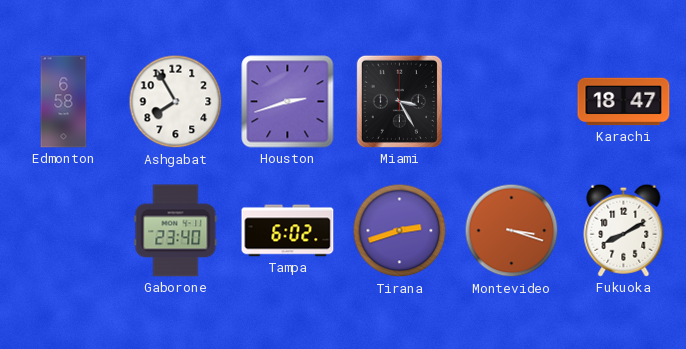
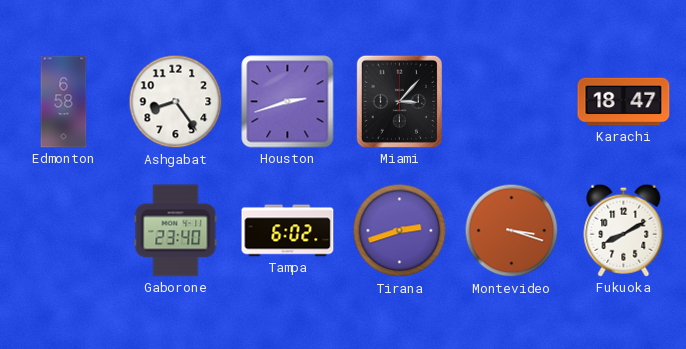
Ashgabat: 7:55 -> 8:24
Miami: 3:25 -> 3:07
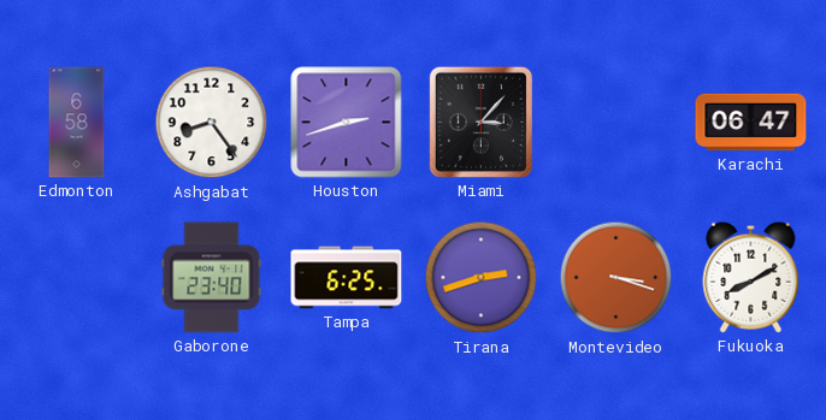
Karachi: 18:47 -> 06:47
Tampa: 6:02 -> 6:25
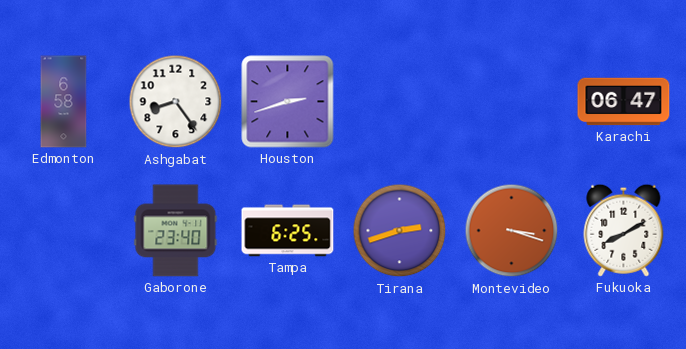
Miami: 3:07 -> none
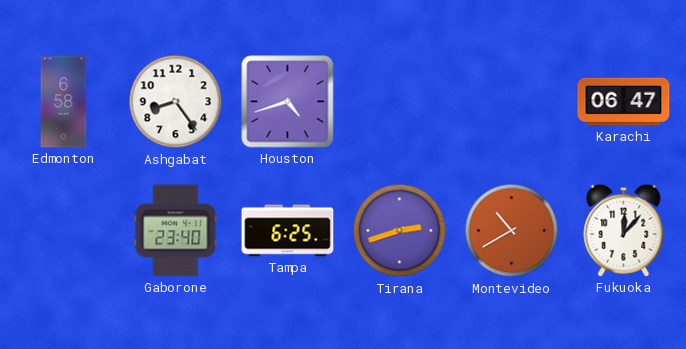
Houston: 2:42 -> 4:42
Montevideo: 3:18 -> 10:40
Fukuoka: 8:10 -> 12:07
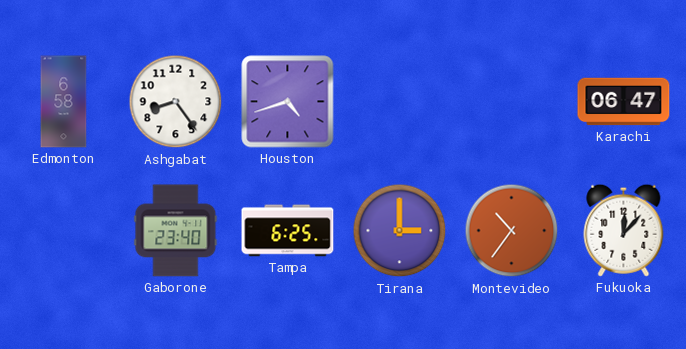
Tirana: 2:42 -> 3:00
Montevideo: 10:40 -> 10:36
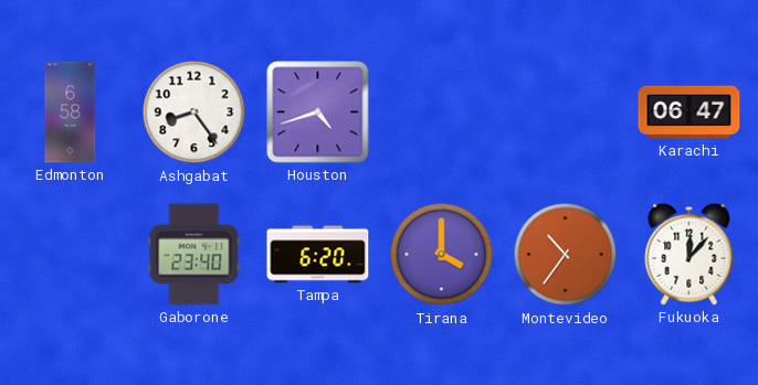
Tampa: 6:25 -> 6:20
Tirana: 3:00 -> 4:00
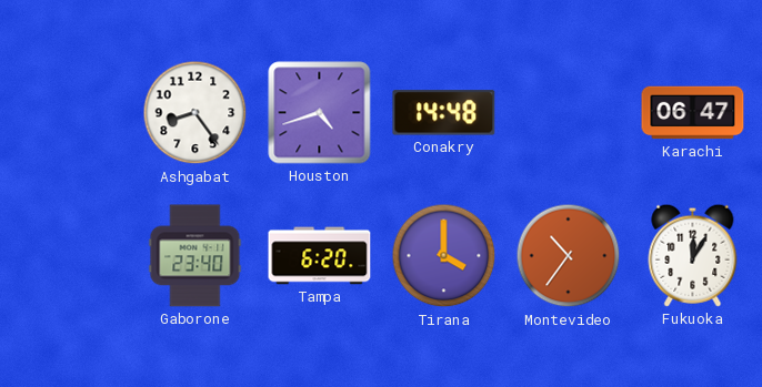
Edmonton: 6:58 -> none
Conakry: none -> 14:48
Fukuoka: 12:07 -> 12:05
